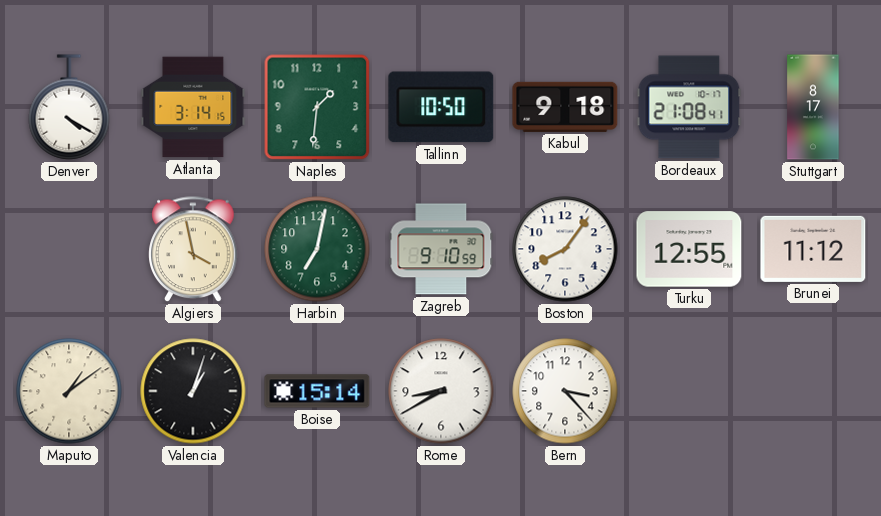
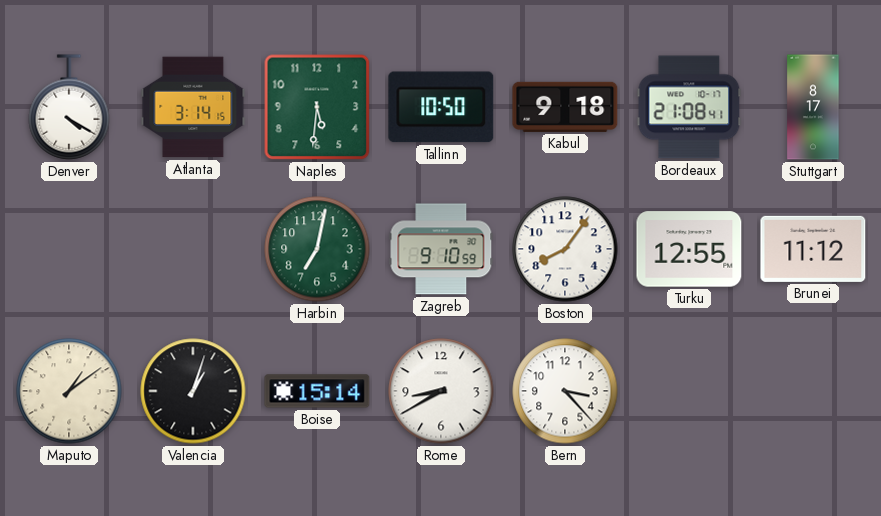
Naples: 1:31 -> 5:31
Algiers: 3:58 -> none
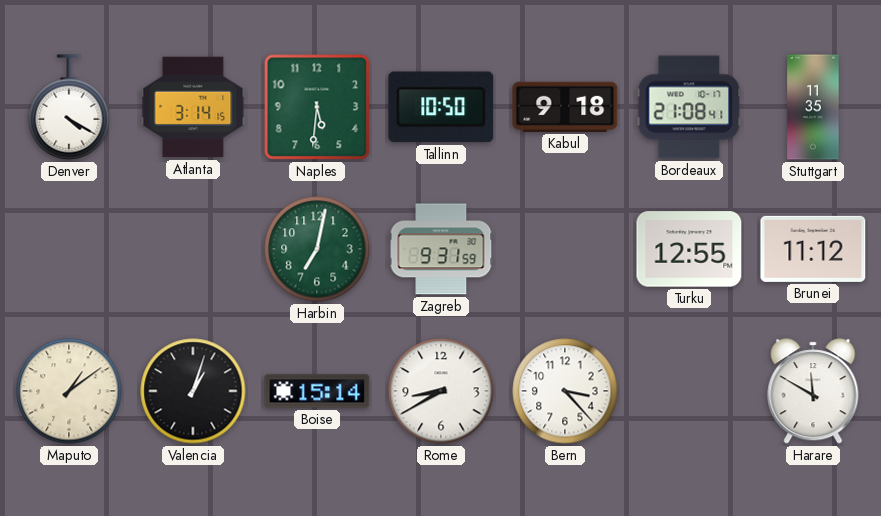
Stuttgart: 8:17 -> 11:35
Zagreb: 9:10 -> 9:31
Boston: 8:06 -> none
Harare: none -> 11:50
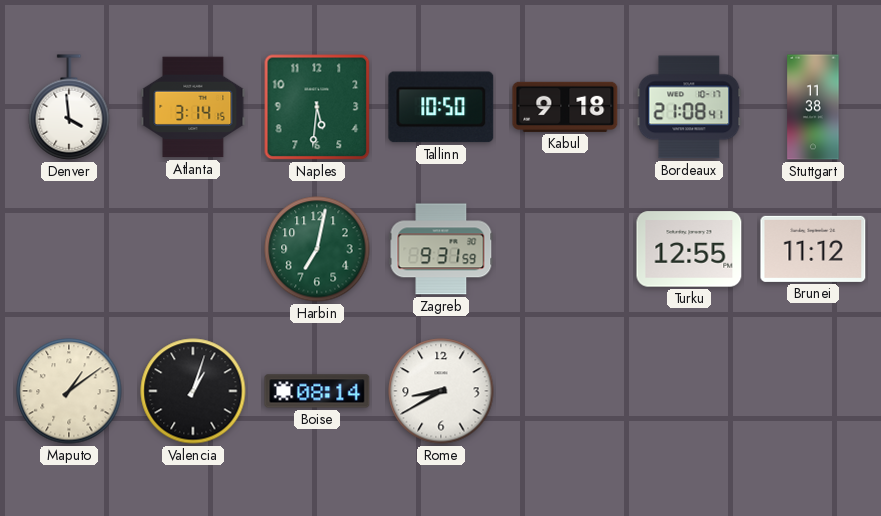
Denver: 4:20 -> 3:59
Stuttgart: 11:35 -> 11:38
Boise: 15:14 -> 08:14
Bern: 3:23 -> none
Harare: 11:50 -> none
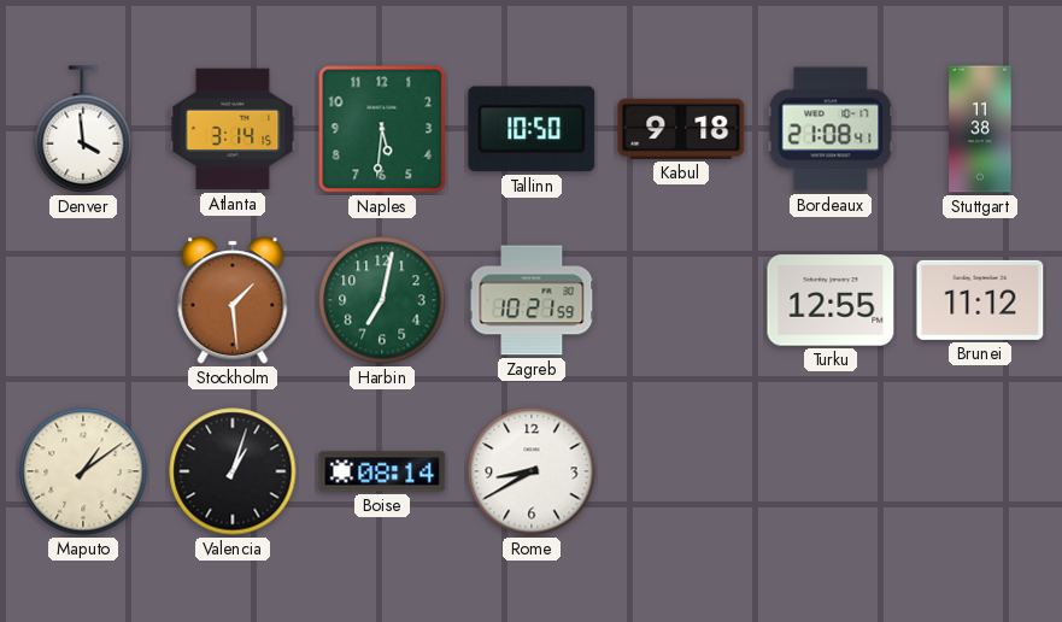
Stockholm: none -> 1:29
Zagreb: 9:31 -> 10:21
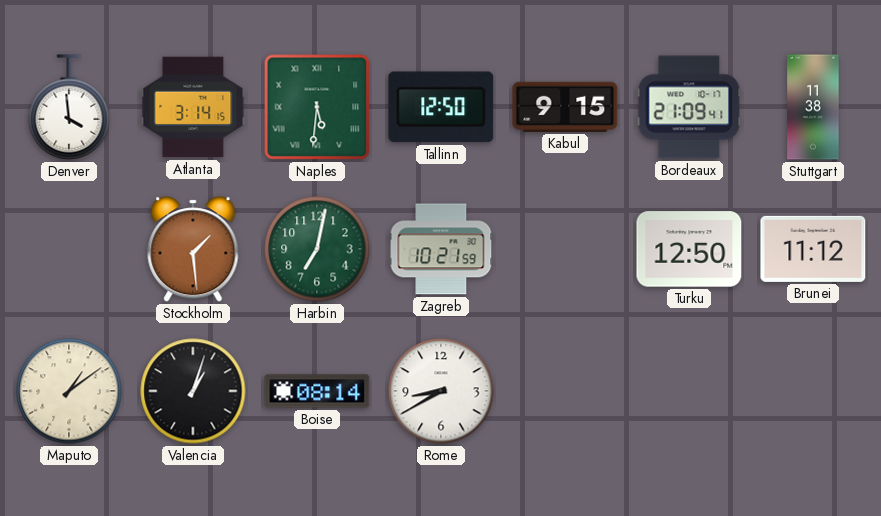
Naples numerals: Arabic -> Roman
Tallinn: 10:50 -> 12:50
Kabul: 9:18 -> 9:15
Bordeaux: 21:08 -> 21:09
Turku: 12:55 -> 12:50
